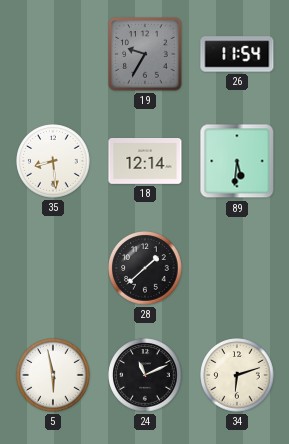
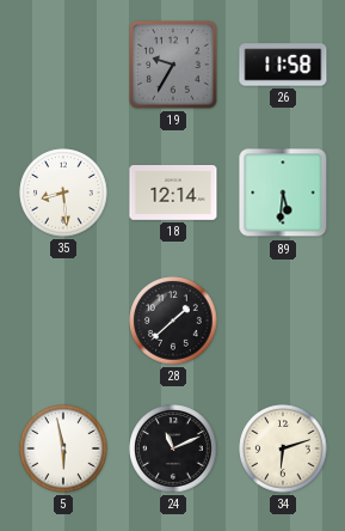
26: 11:54 -> 11:58
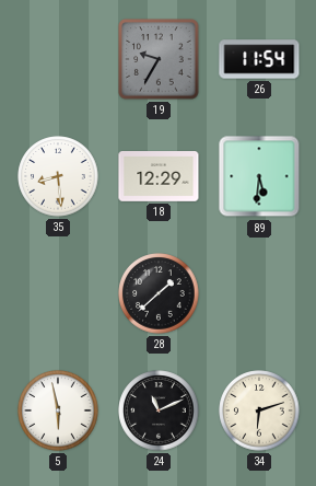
26: 11:58 -> 11:54
18: 12:14 -> 12:29
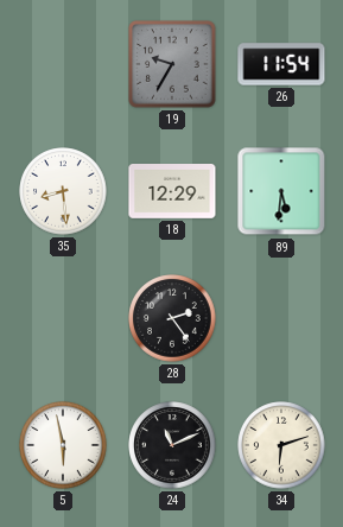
28: 1:38 -> 2:24
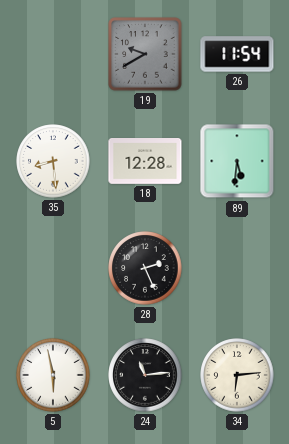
19: 9:35 -> 9:40
18: 12:29 -> 12:28
28: 2:24 -> 2:26
24: 11:11 -> 11:14
34: 6:12 -> 6:14
